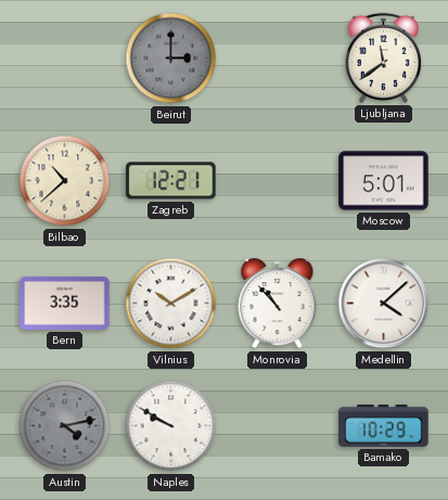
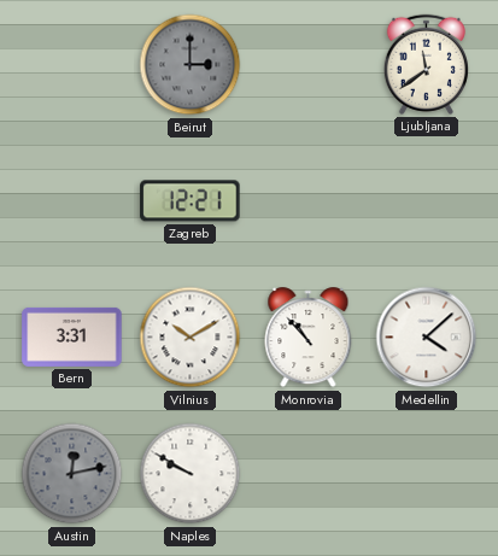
Bilbao: 10:38 -> none
Moscow: 5:01 -> none
Bern: 3:35 -> 3:31
Austin: 4:13 -> 12:13
Bamako: 10:29 -> none
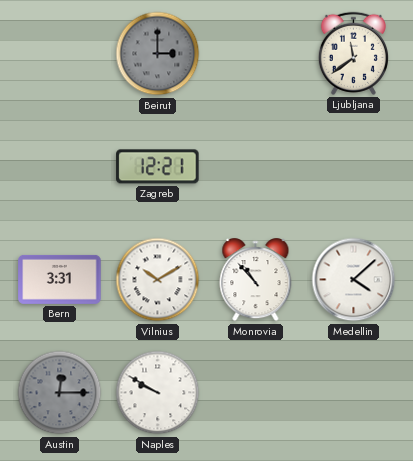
Austin: 12:13 -> 12:15
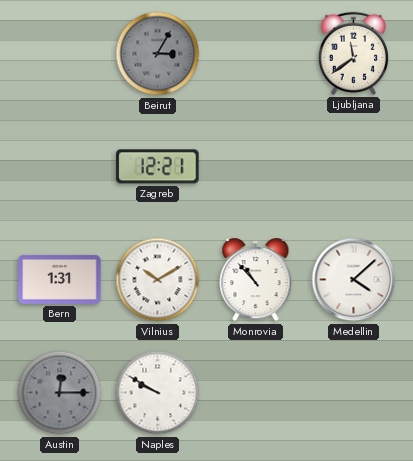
Beirut: 3:00 -> 3:05
Bern: 3:31 -> 1:31
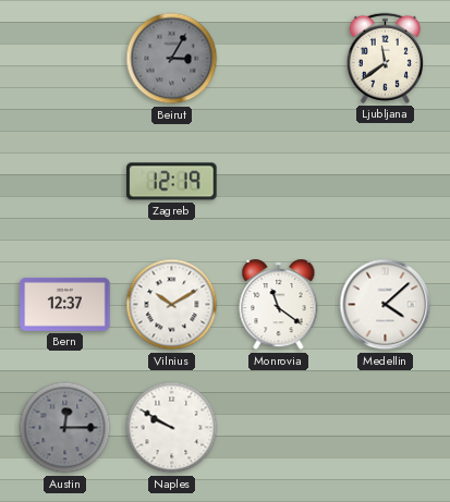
Zagreb: 12:21 -> 12:19
Bern: 1:31 -> 12:37
Monrovia: 10:53 -> 11:21
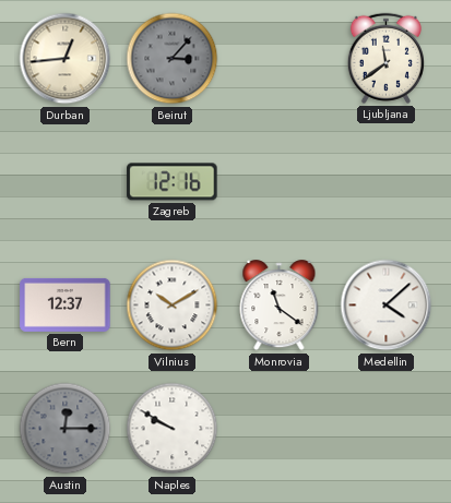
Durban: none -> 12:44
Beirut: 3:05 -> 3:07
Zagreb: 12:19 -> 12:16
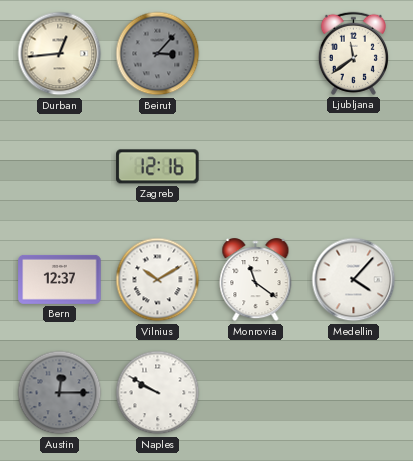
Medellin: 4:08 -> 4:07
